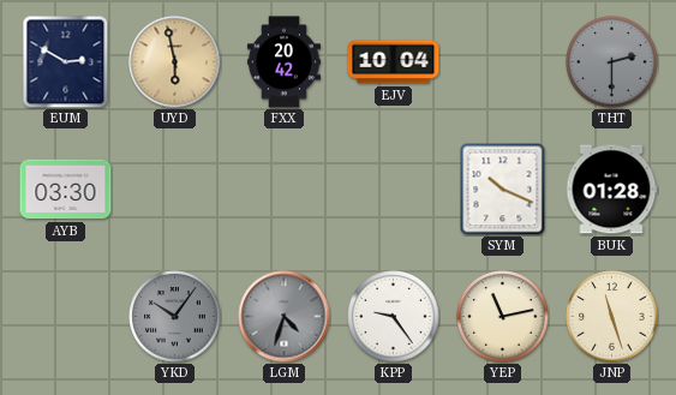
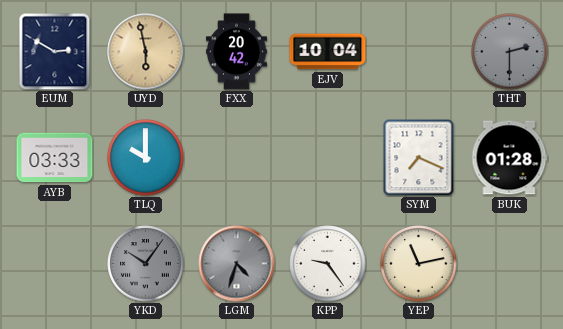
AYB: 03:30 -> 03:33
TLQ: none -> 10:00
SYM: 10:19 -> 7:19
JNP: 11:27 -> none
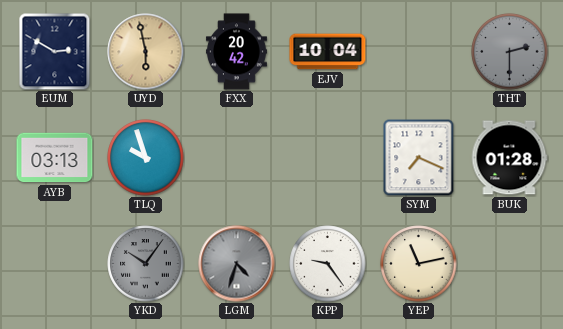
AYB: 03:33 -> 03:13
TLQ: 10:00 -> 9:57
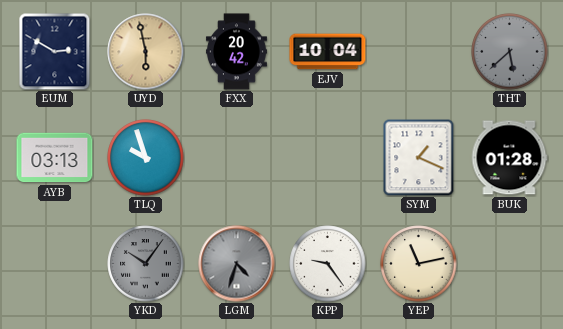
THT: 2:30 -> 5:38
SYM: 7:19 -> 1:19
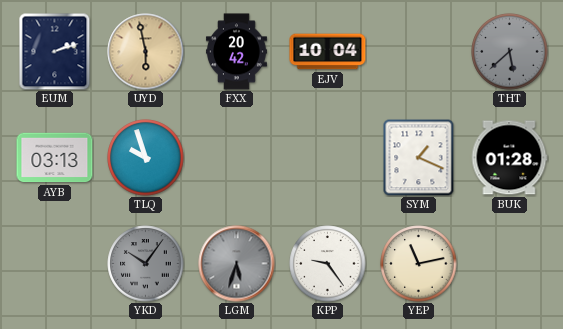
EUM: 2:50 -> 2:12
LGM: 4:33 -> 5:33
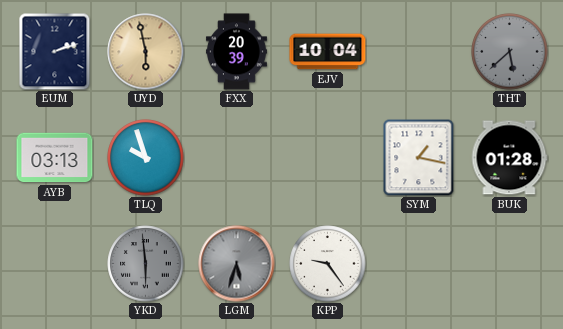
FXX: 20:42 -> 20:39
SYM: 1:19 -> 1:17
YKD: 10:06 -> 5:59
YEP: 11:13 -> none
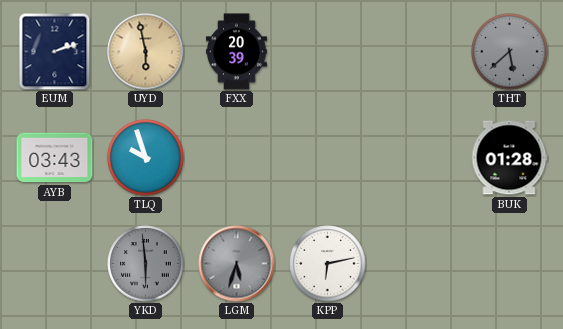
EJV: 10:04 -> none
AYB: 03:13 -> 03:43
SYM: 1:17 -> none
KPP: 9:24 -> 6:13
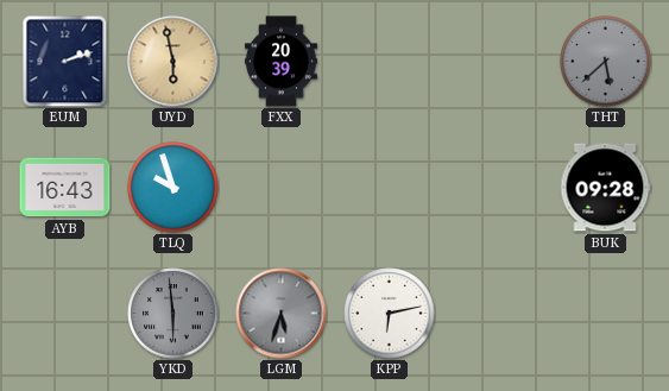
AYB: 03:43 -> 16:43
BUK: 01:28 -> 09:28
